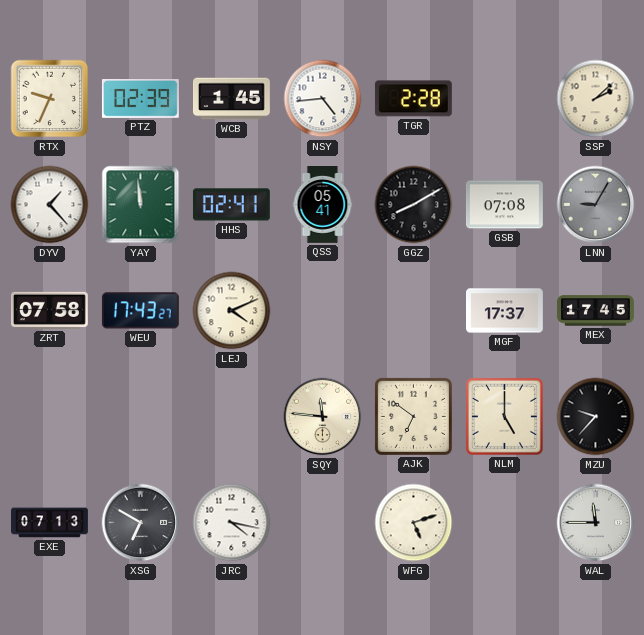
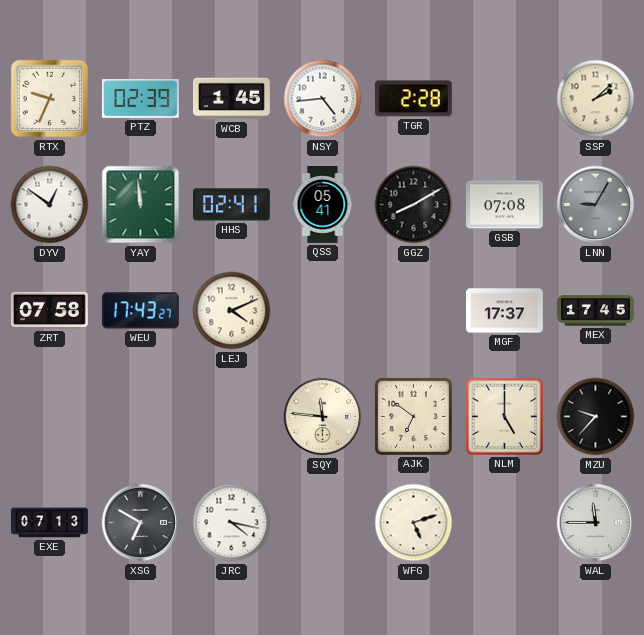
DYV: 1:23 -> 12:51
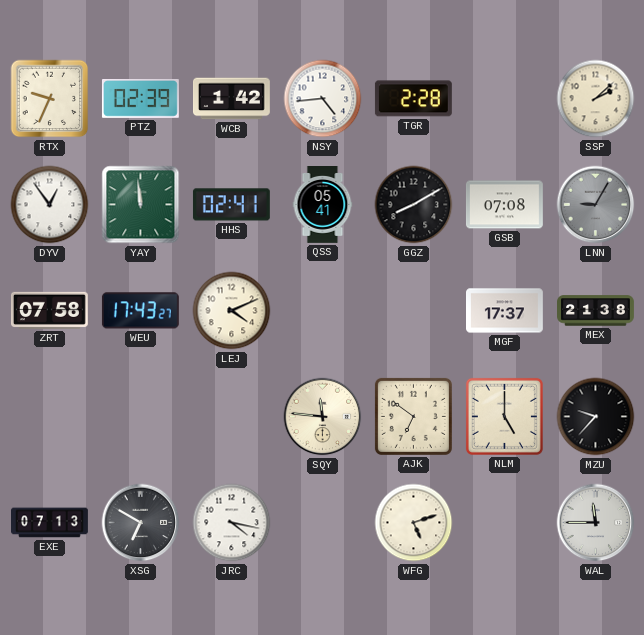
WCB: 1:45 -> 1:42
DYV: 12:51 -> 12:54
MEX: 17:45 -> 21:38
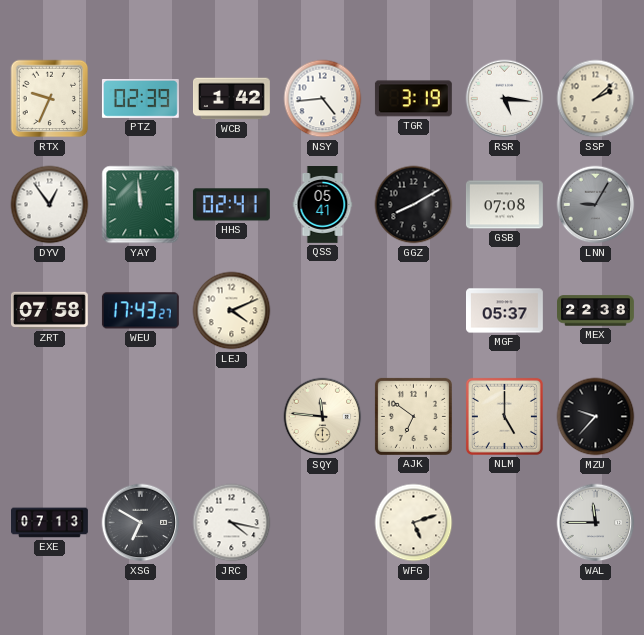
TGR: 2:28 -> 3:19
RSR: none -> 5:16
MGF: 17:37 -> 05:37
MEX: 21:38 -> 22:38
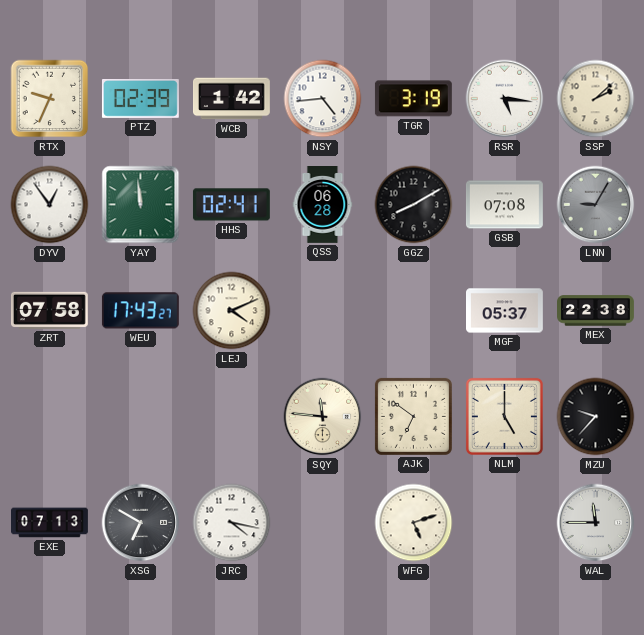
QSS: 05:41 -> 06:28
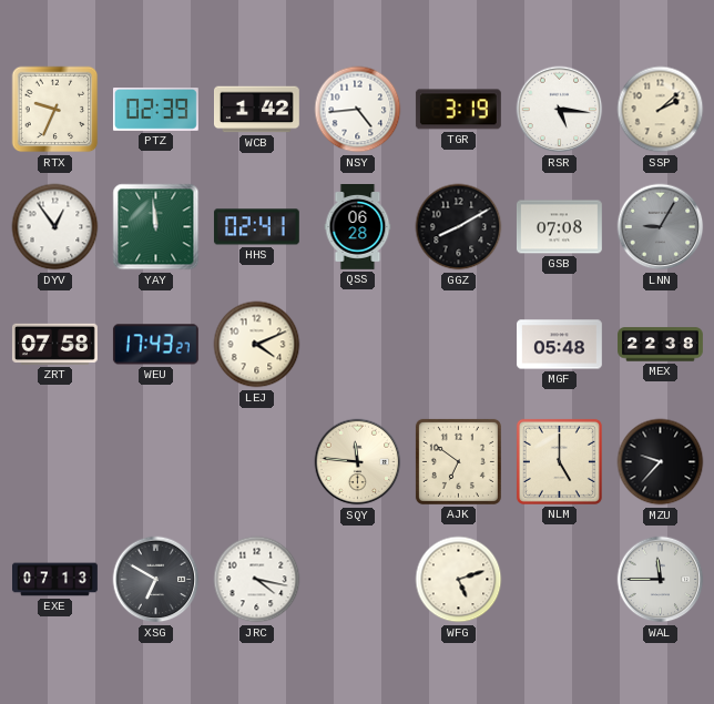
MGF: 05:37 -> 05:48
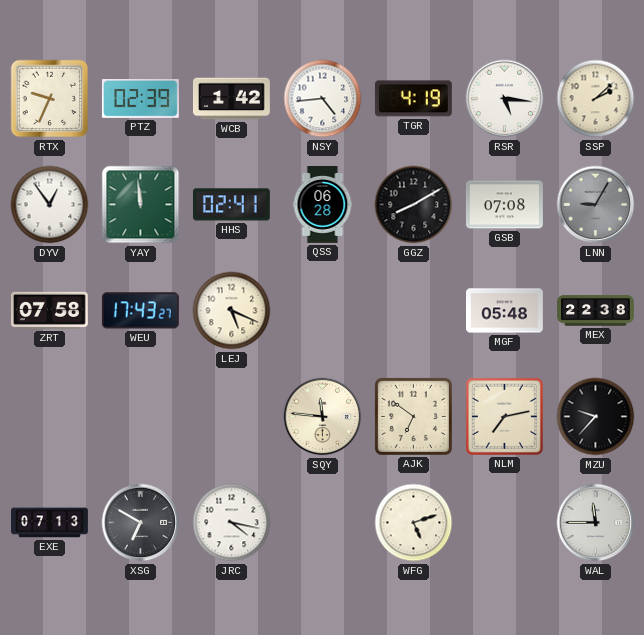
TGR: 3:19 -> 4:19
LEJ: 4:11 -> 5:19
NLM: 5:00 -> 7:13
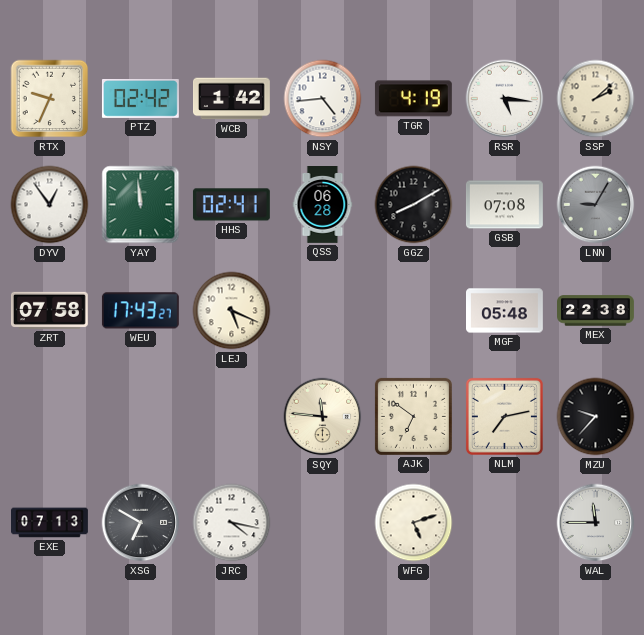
PTZ: 02:39 -> 02:42
